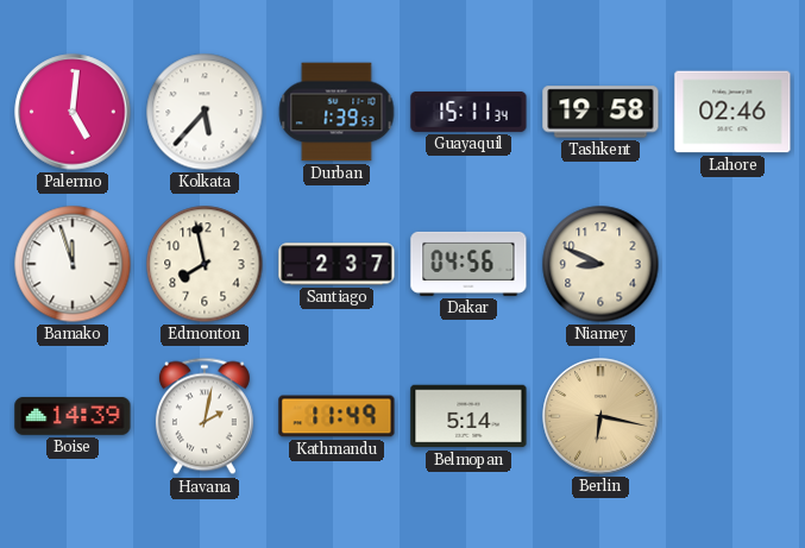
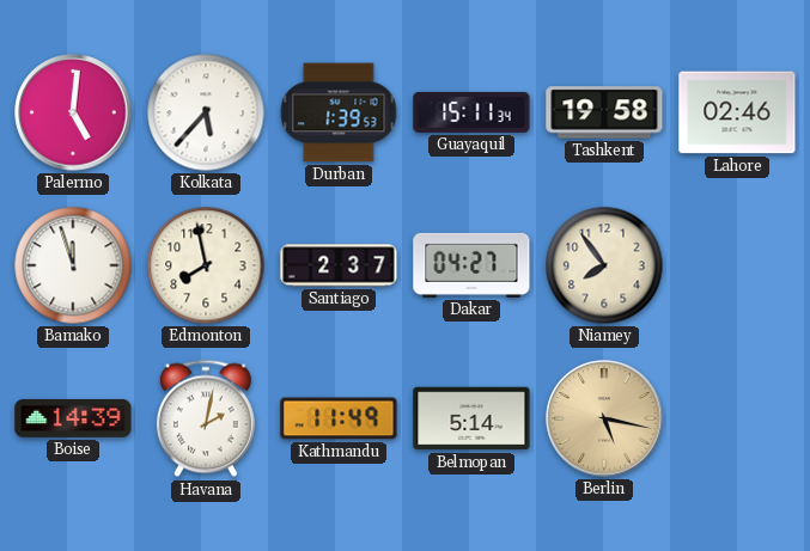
Dakar: 04:56 -> 04:27
Niamey: 8:49 -> 7:54
Berlin: 6:17 -> 5:17
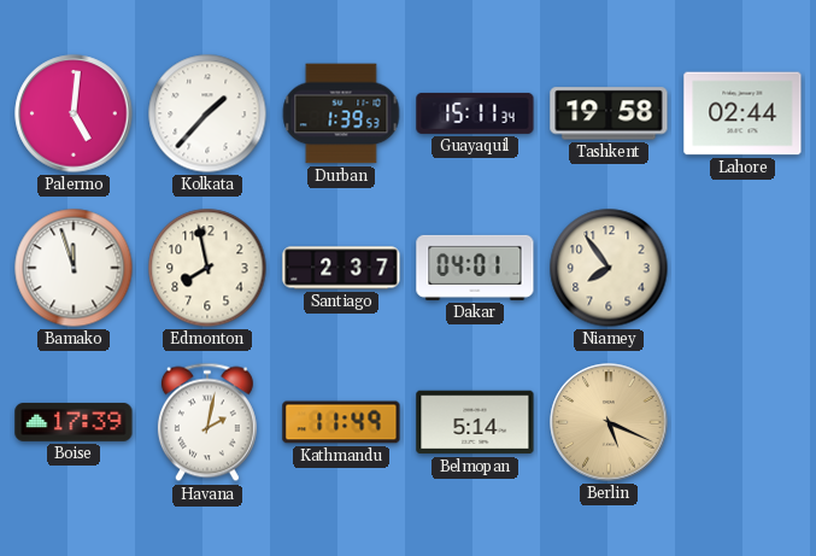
Kolkata: 5:37 -> 1:37
Lahore: 02:46 -> 02:44
Dakar: 04:27 -> 04:01
Boise: 14:39 -> 17:39
Berlin: 5:17 -> 5:19
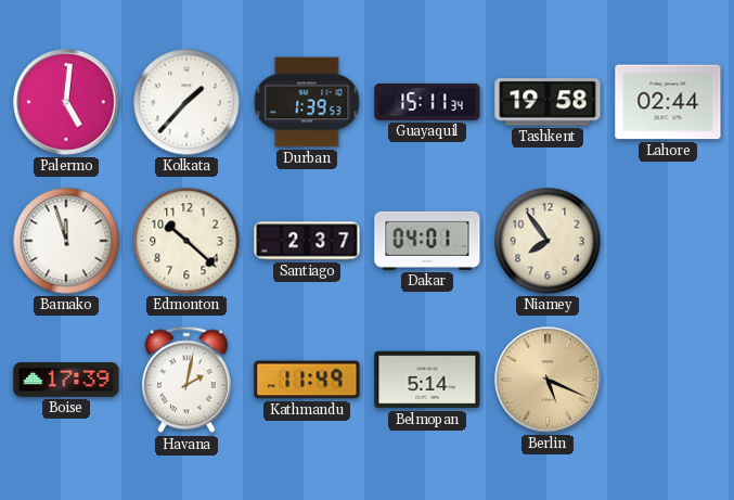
Edmonton: 7:58 -> 10:22
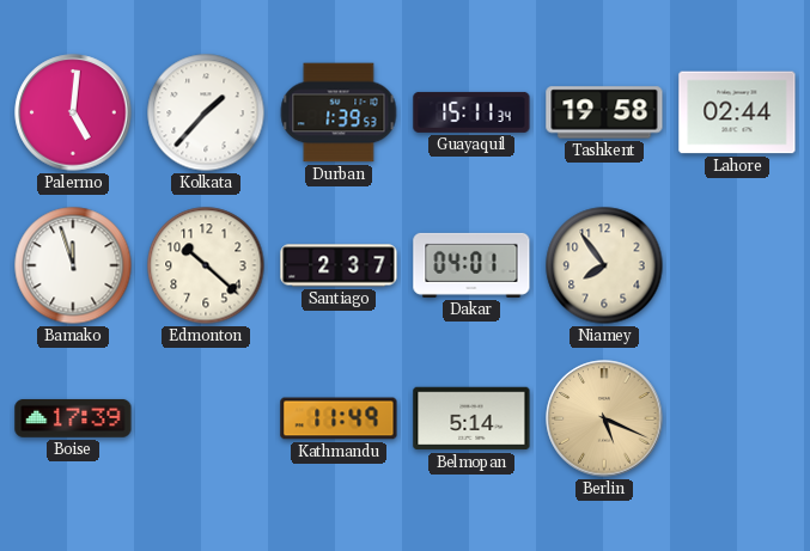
Havana: 2:02 -> none
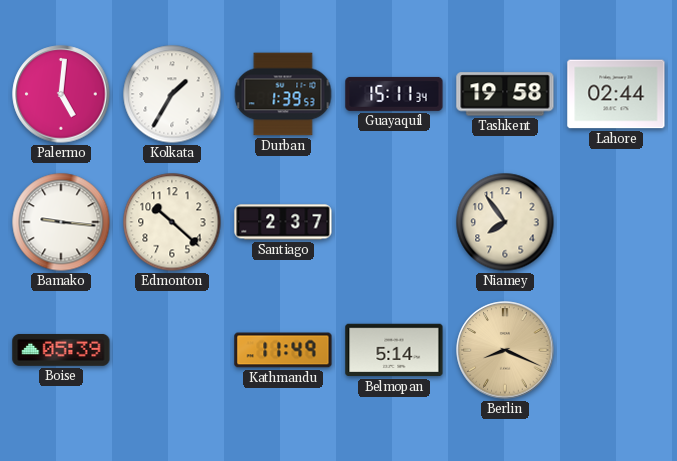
Kolkata: 1:37 -> 1:35
Bamako: 11:57 -> 9:16
Dakar: 04:01 -> none
Boise: 17:39 -> 05:39
Berlin: 5:19 -> 8:19
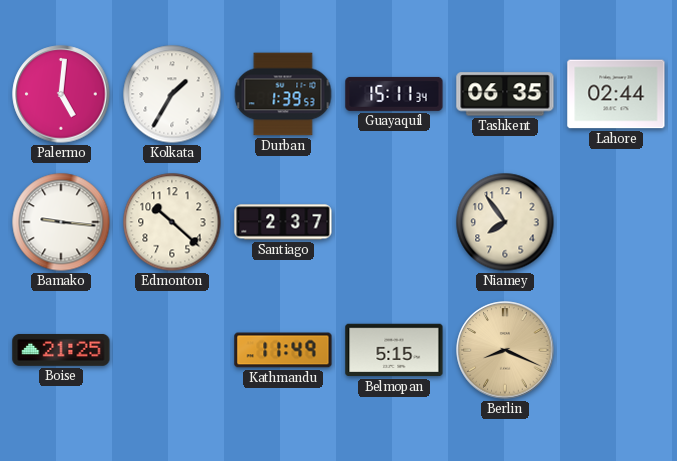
Tashkent: 19:58 -> 06:35
Boise: 05:39 -> 21:25
Belmopan: 5:14 -> 5:15
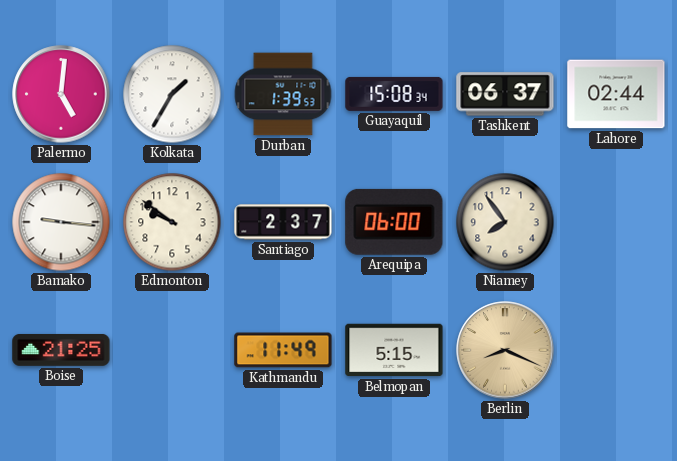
Guayaquil: 15:11 -> 15:08
Tashkent: 06:35 -> 06:37
Edmonton: 10:22 -> 9:51
Arequipa: none -> 06:00
